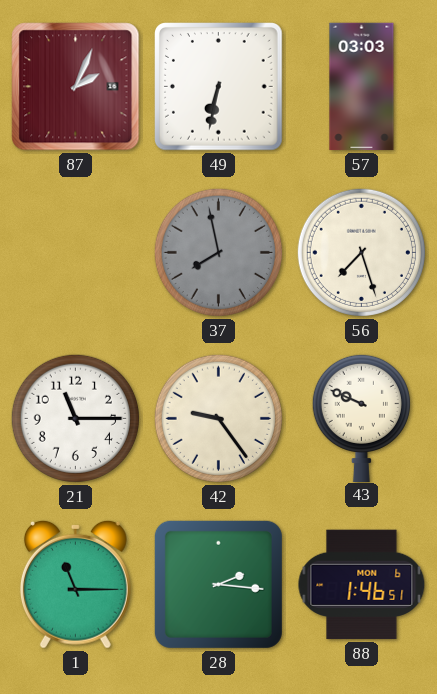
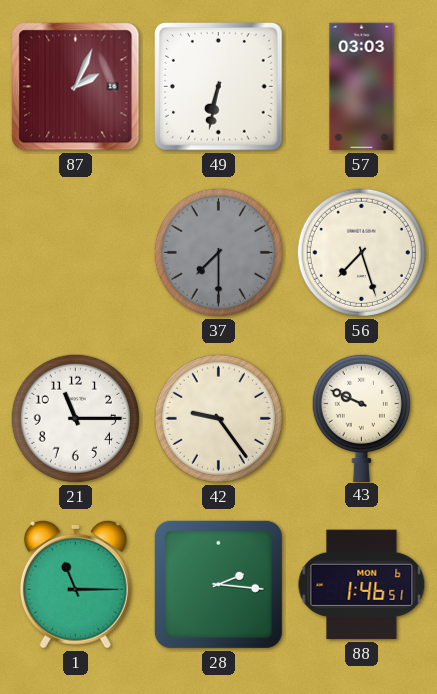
37: 7:58 -> 7:30
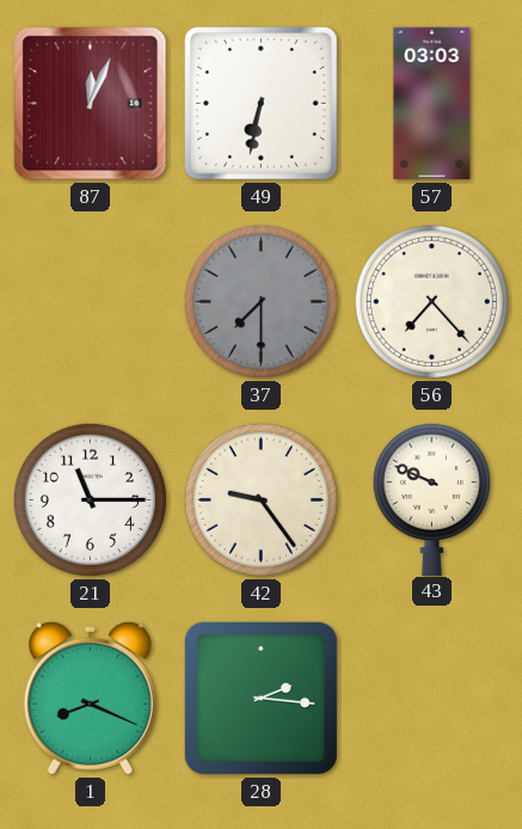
87: 2:04 -> 12:04
56: 7:27 -> 7:23
1: 11:15 -> 8:19
88: 1:46 -> none
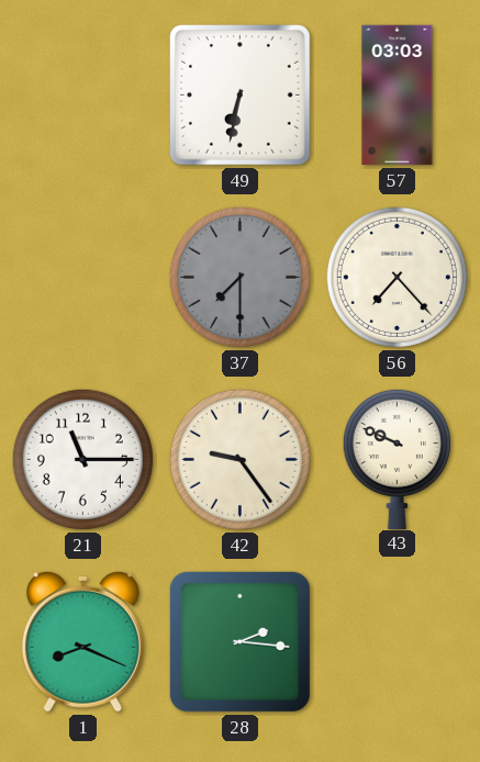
87: 12:04 -> none
